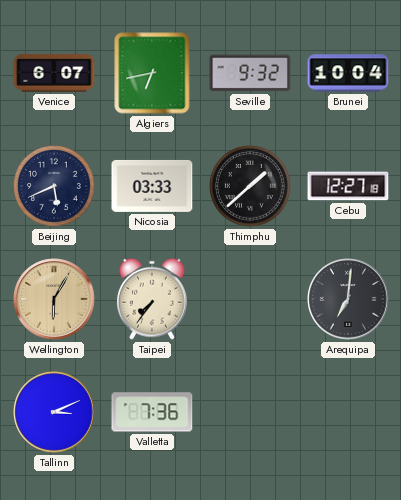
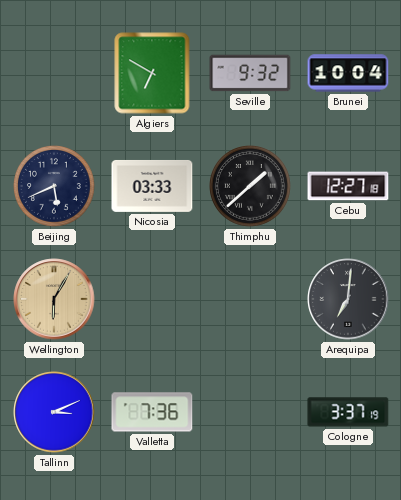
Venice: 6:07 -> none
Algiers: 6:43 -> 6:50
Taipei: 7:36 -> none
Cologne: none -> 3:37
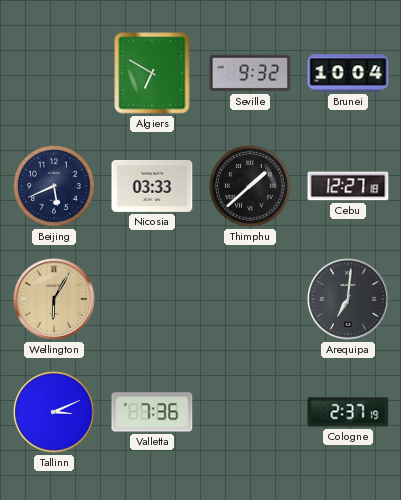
Cologne: 3:37 -> 2:37
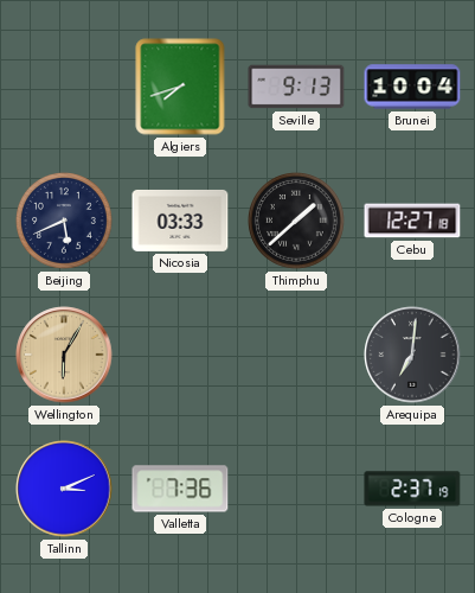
Algiers: 6:50 -> 7:42
Seville: 9:32 -> 9:13
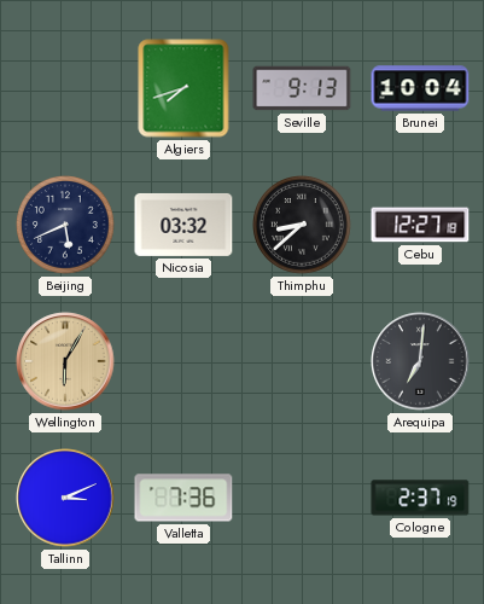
Nicosia: 03:33 -> 03:32
Thimphu: 1:38 -> 8:38
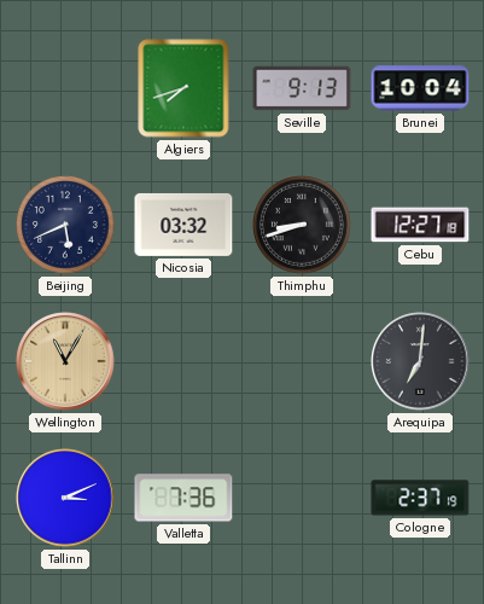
Thimphu: 8:38 -> 8:42
Wellington: 6:05 -> 11:05
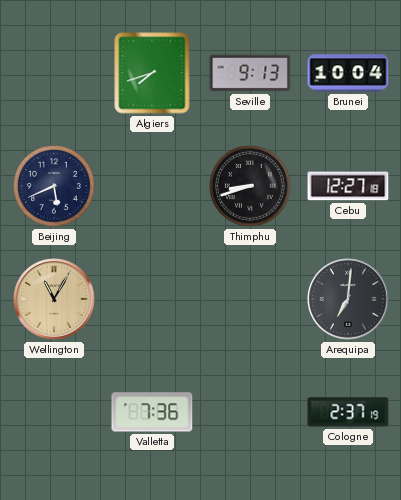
Nicosia: 03:32 -> none
Tallinn: 3:11 -> none
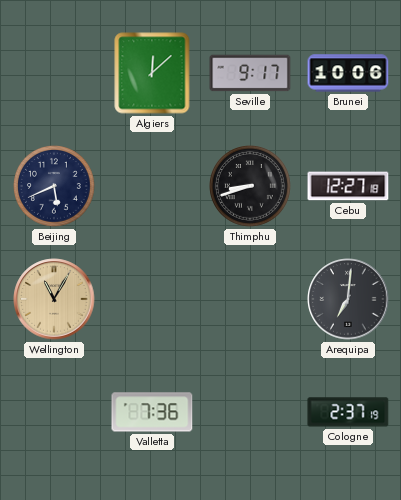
Algiers: 7:42 -> 12:08
Seville: 9:13 -> 9:17
Brunei: 10:04 -> 10:06
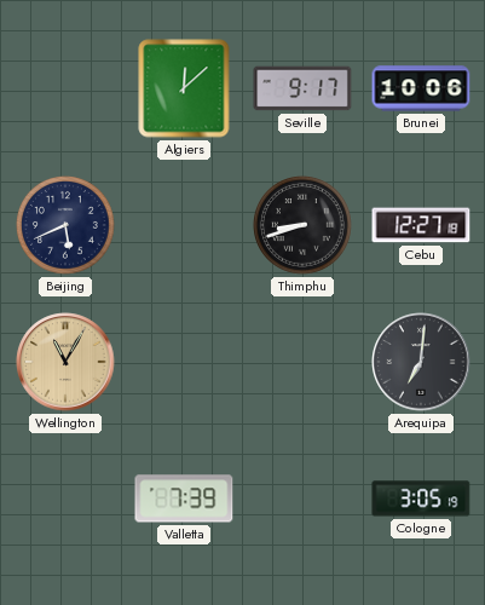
Valletta: 7:36 -> 7:39
Cologne: 2:37 -> 3:05
